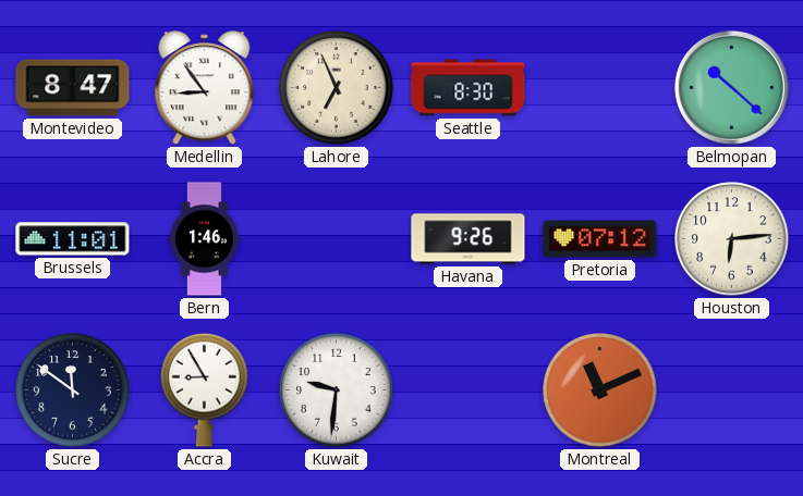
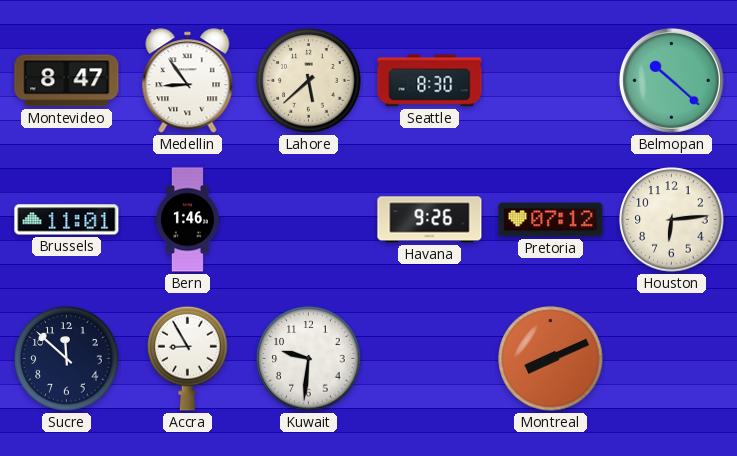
Lahore: 6:56 -> 5:38
Sucre: 11:51 -> 11:52
Montreal: 11:11 -> 8:11
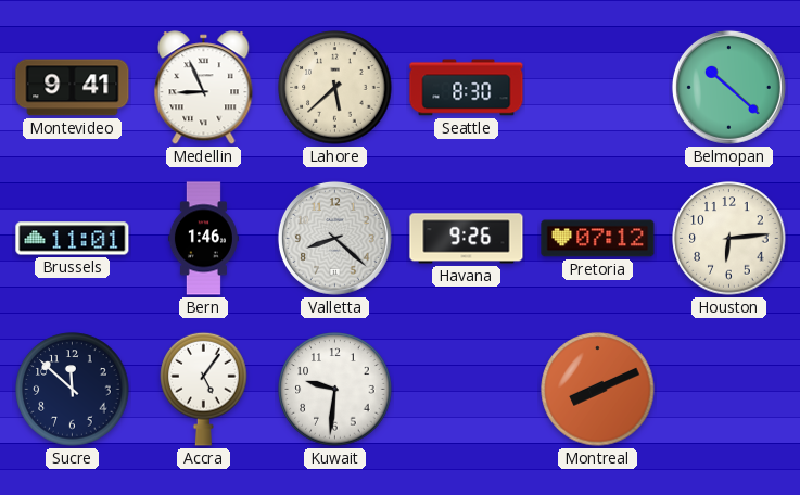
Montevideo: 8:47 -> 9:41
Medellin: 8:54 -> 8:56
Valletta: none -> 8:22
Accra: 8:55 -> 5:06
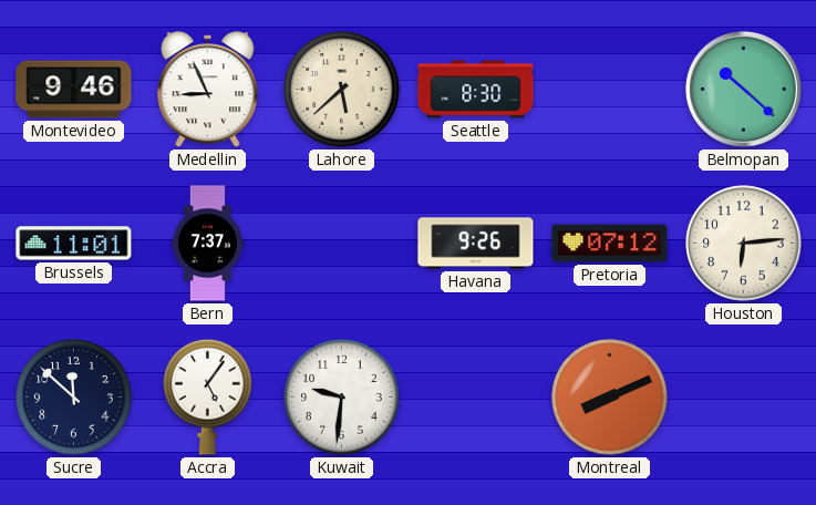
Montevideo: 9:41 -> 9:46
Bern: 1:46 -> 7:37
Valletta: 8:22 -> none
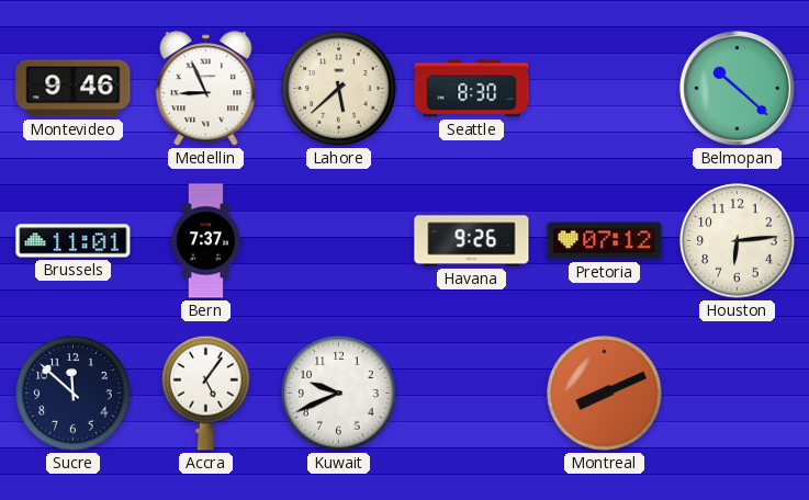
Kuwait: 9:31 -> 9:41
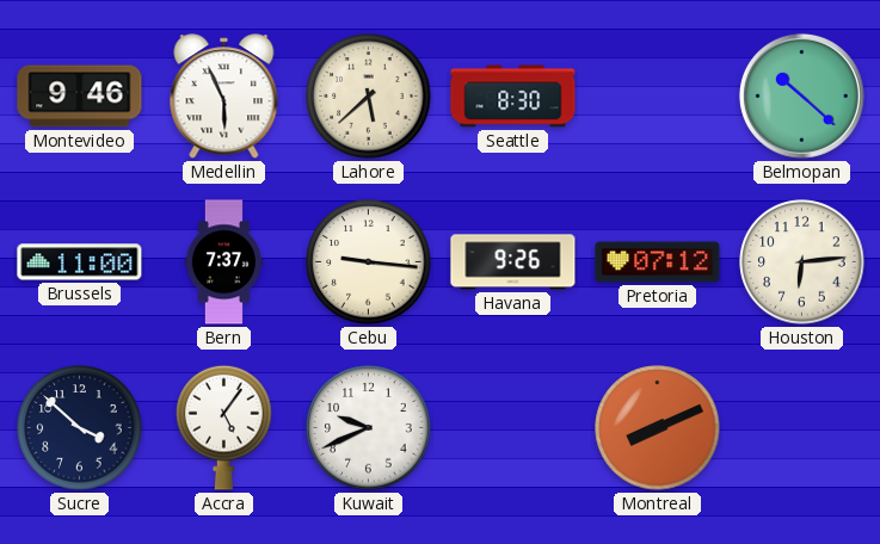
Medellin: 8:56 -> 5:56
Brussels: 11:01 -> 11:00
Cebu: none -> 9:16
Sucre: 11:52 -> 3:52
